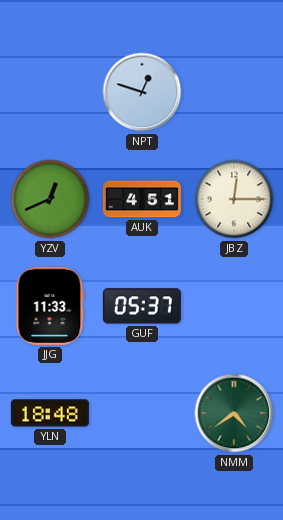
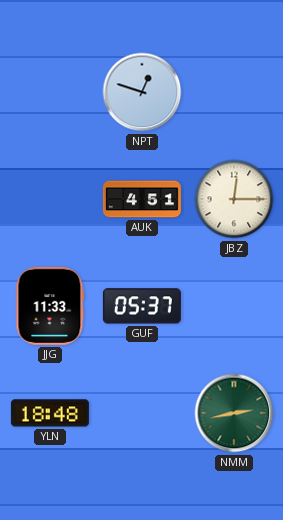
YZV: 12:41 -> none
NMM: 4:39 -> 2:43
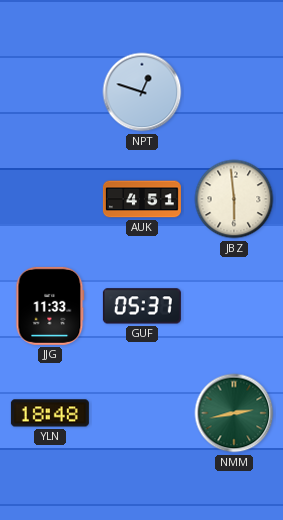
JBZ: 12:15 -> 5:59
